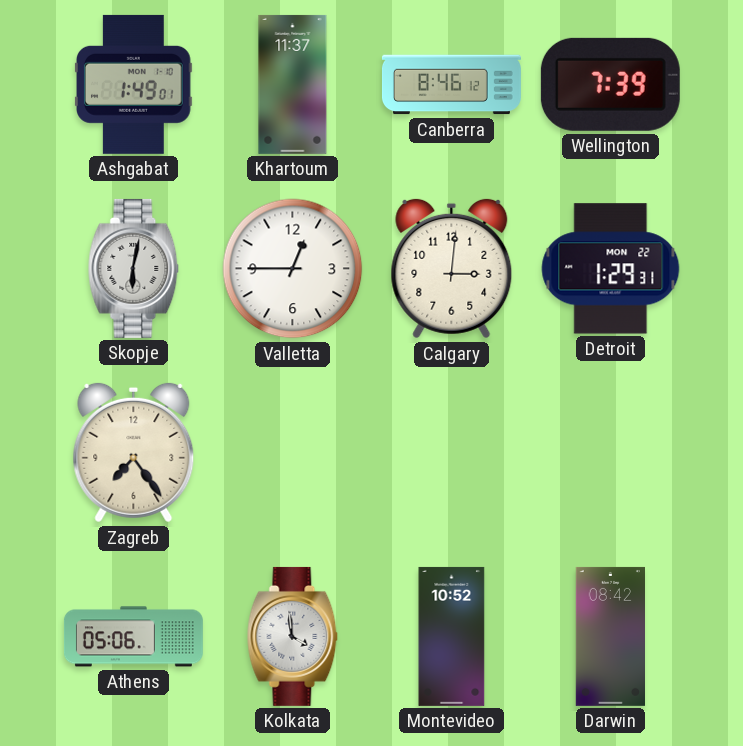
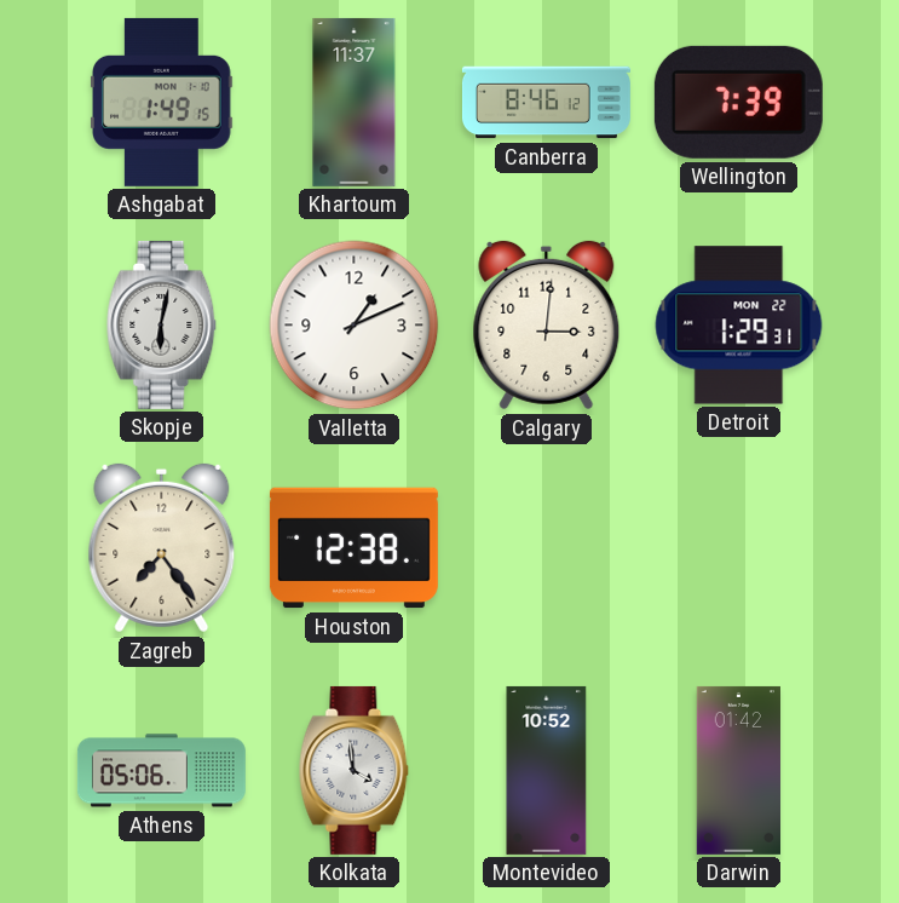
Ashgabat: 1:49:01 -> 1:49:15
Valletta: 12:45 -> 1:11
Houston: none -> 12:38
Darwin: 08:42 -> 01:42
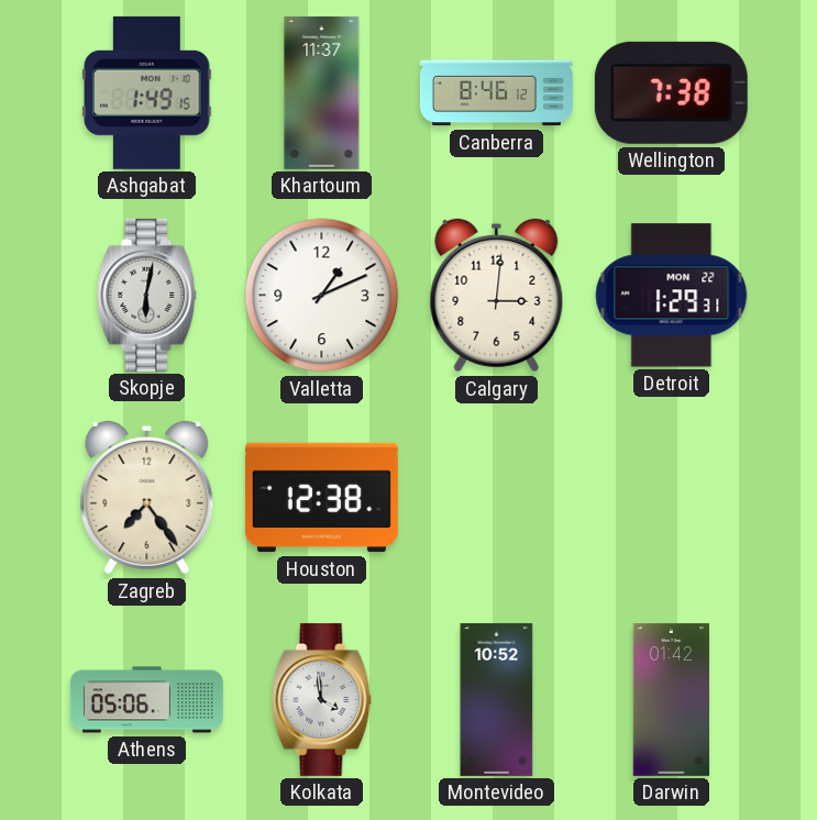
Wellington: 7:39 -> 7:38
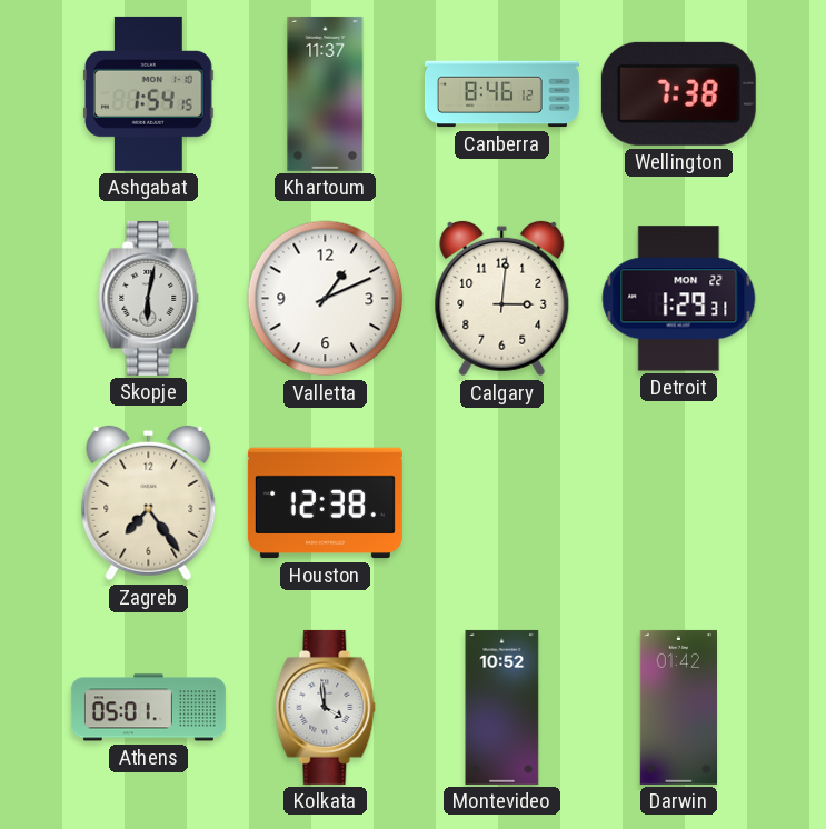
Ashgabat: 1:49 -> 1:54
Athens: 05:06 -> 05:01
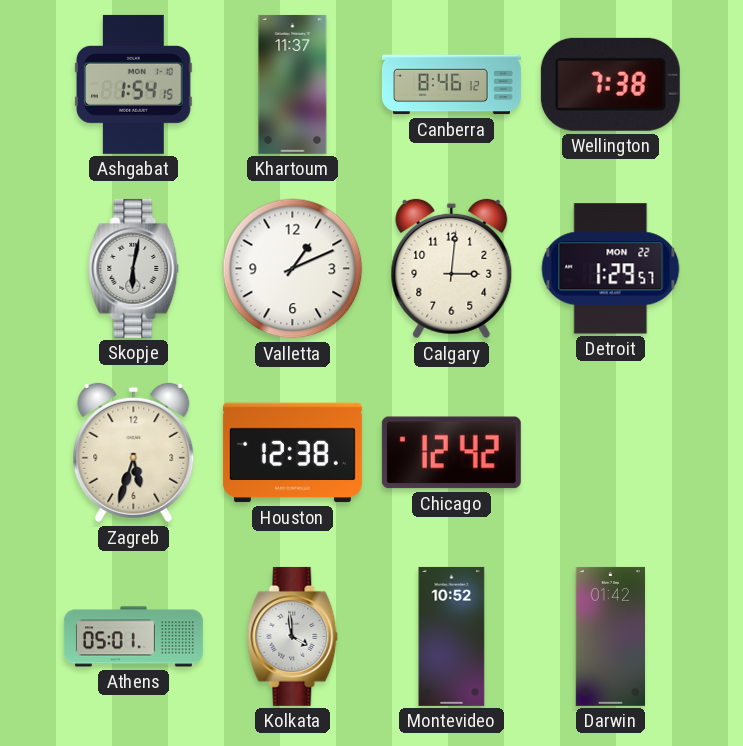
Detroit: 1:29:31 -> 1:29:57
Zagreb: 7:24 -> 5:33
Chicago: none -> 12:42
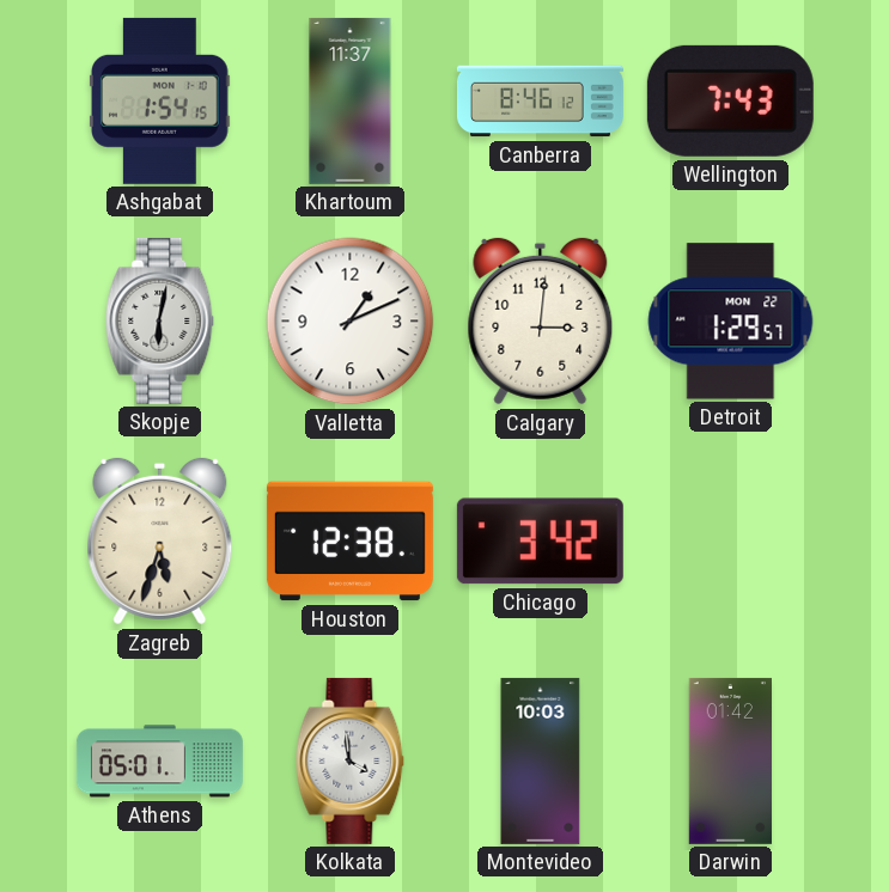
Wellington: 7:38 -> 7:43
Chicago: 12:42 -> 3:42
Montevideo: 10:52 -> 10:03
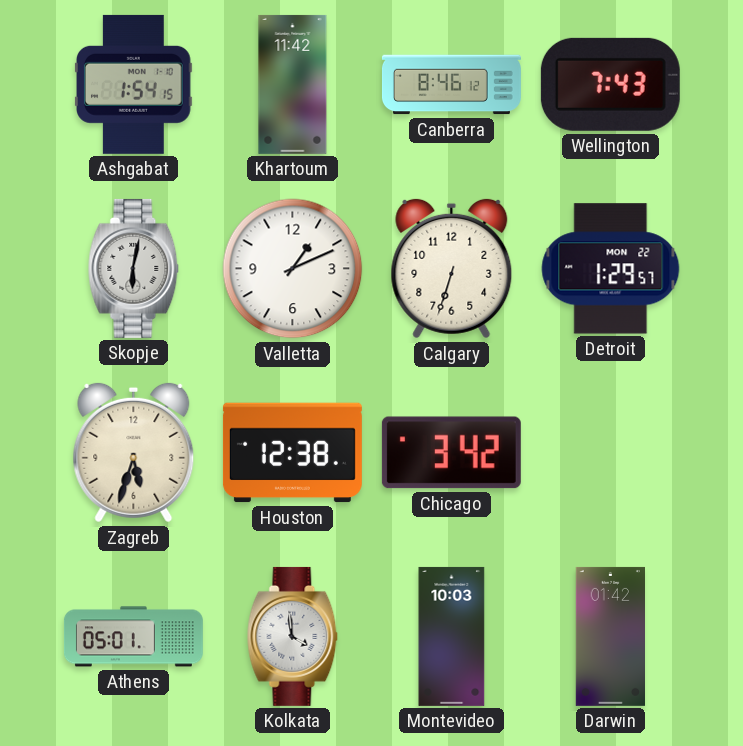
Khartoum: 11:37 -> 11:42
Calgary: 3:01 -> 6:33
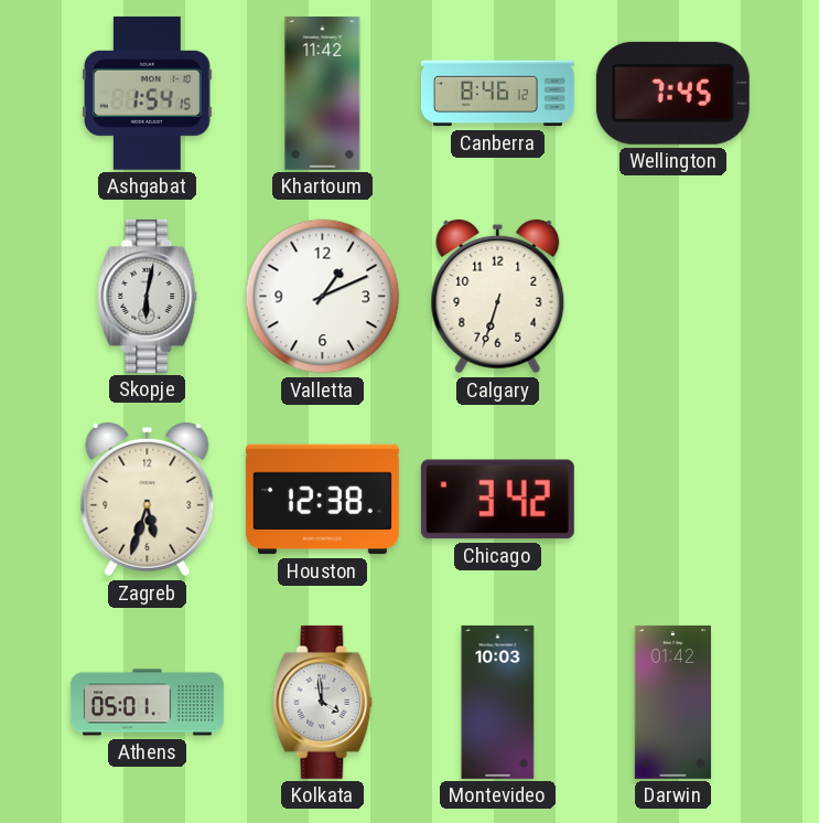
Wellington: 7:43 -> 7:45
Detroit: 1:29 -> none
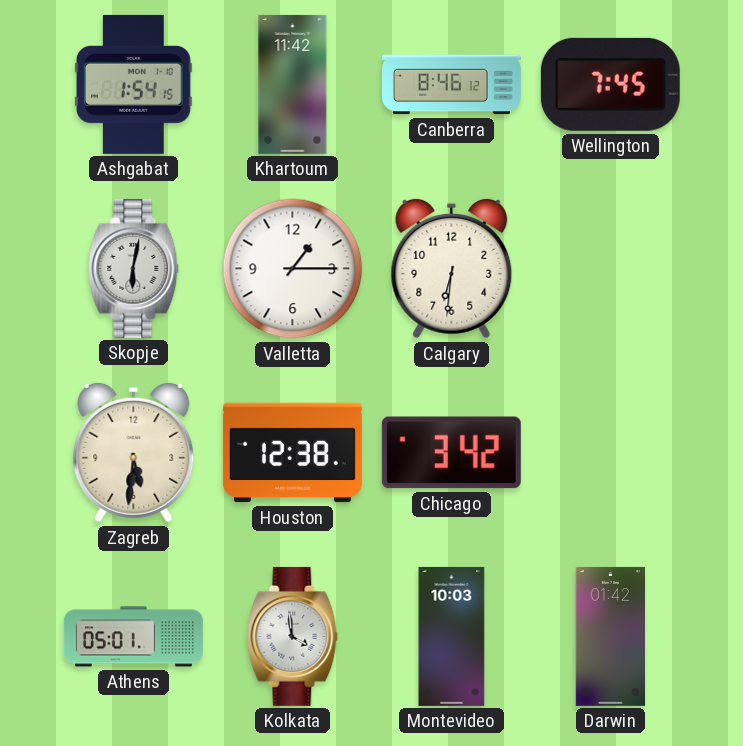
Valletta: 1:11 -> 1:15
Calgary: 6:33 -> 6:31
Zagreb: 5:33 -> 5:31
